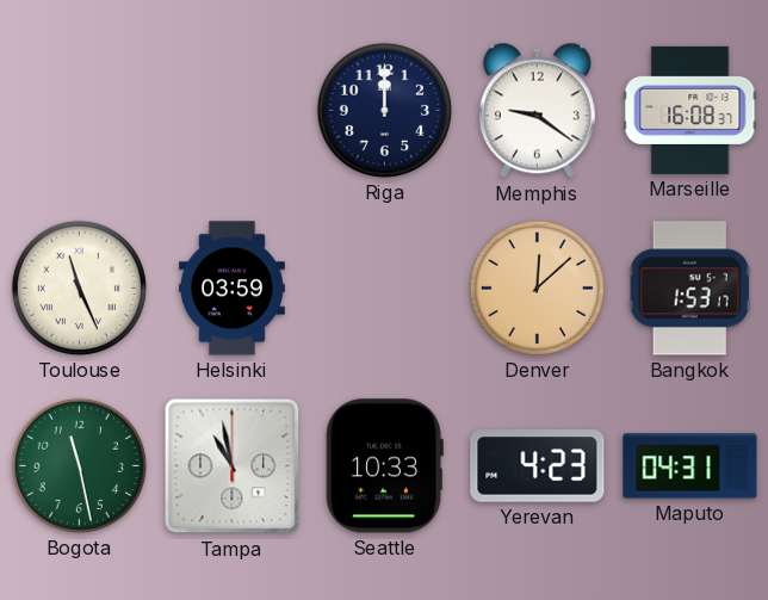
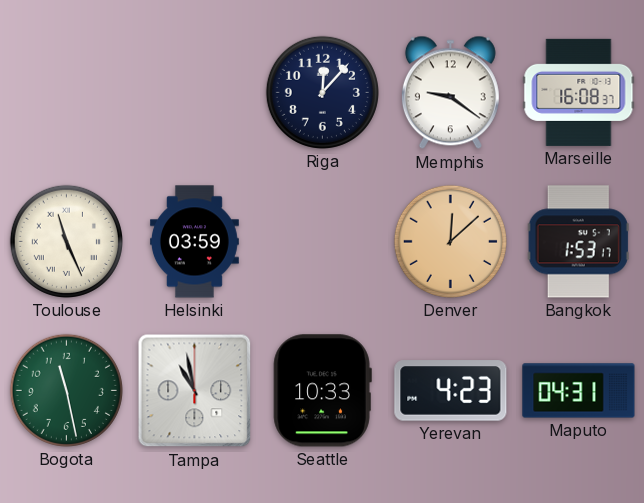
Riga: 12:00 -> 12:07
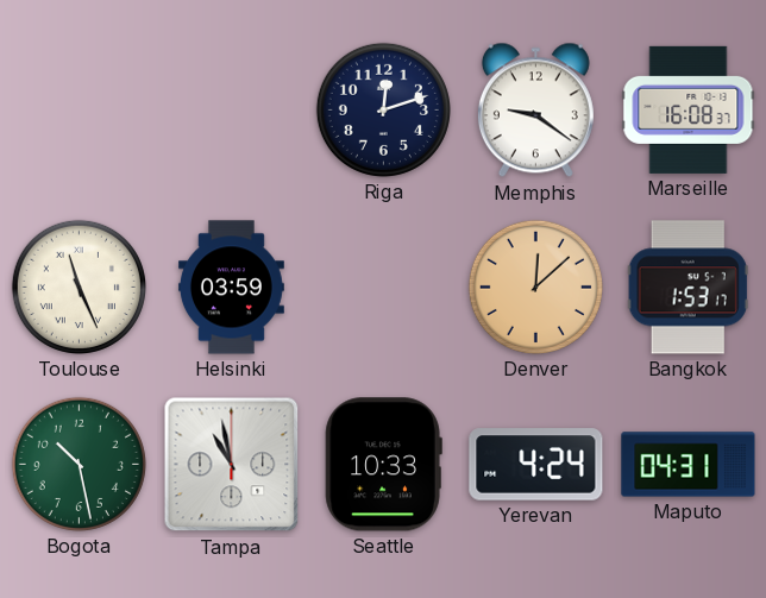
Riga: 12:07 -> 12:12
Bogota: 11:28 -> 10:28
Yerevan: 4:23 -> 4:24
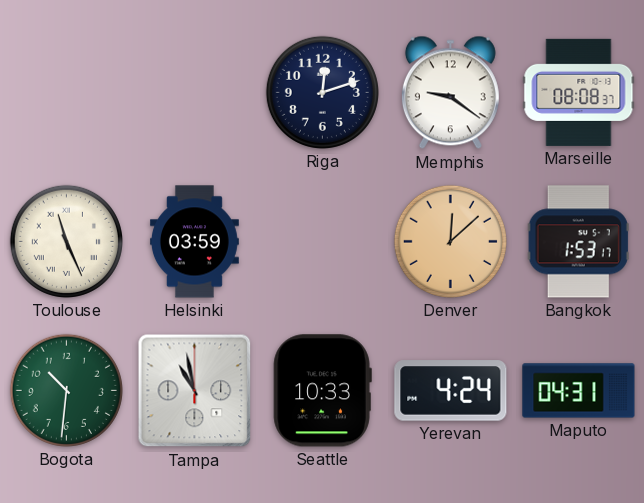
Marseille: 16:08 -> 08:08
Bogota: 10:28 -> 10:31
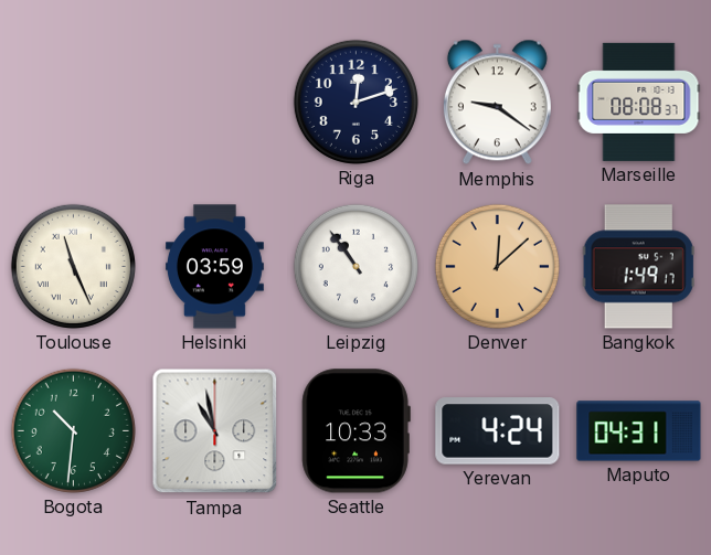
Leipzig: none -> 10:54
Bangkok: 1:53 -> 1:49
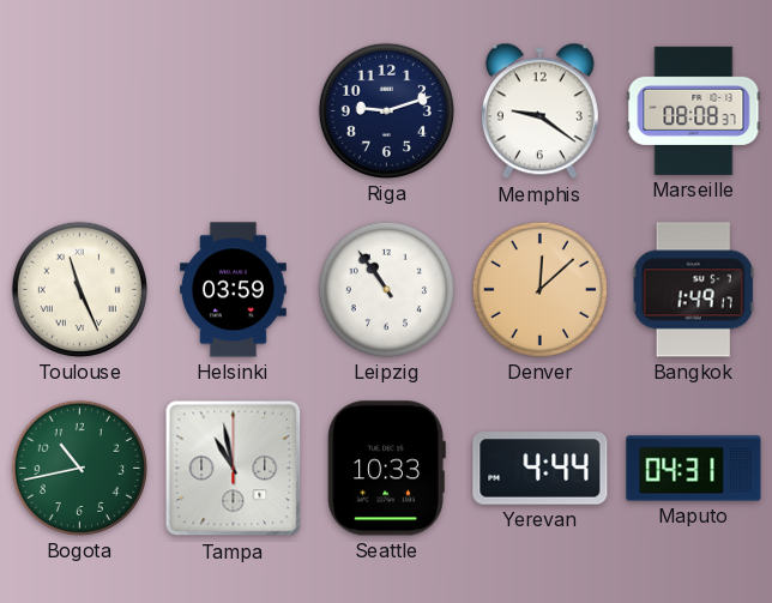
Riga: 12:12 -> 9:12
Bogota: 10:31 -> 10:43
Yerevan: 4:24 -> 4:44
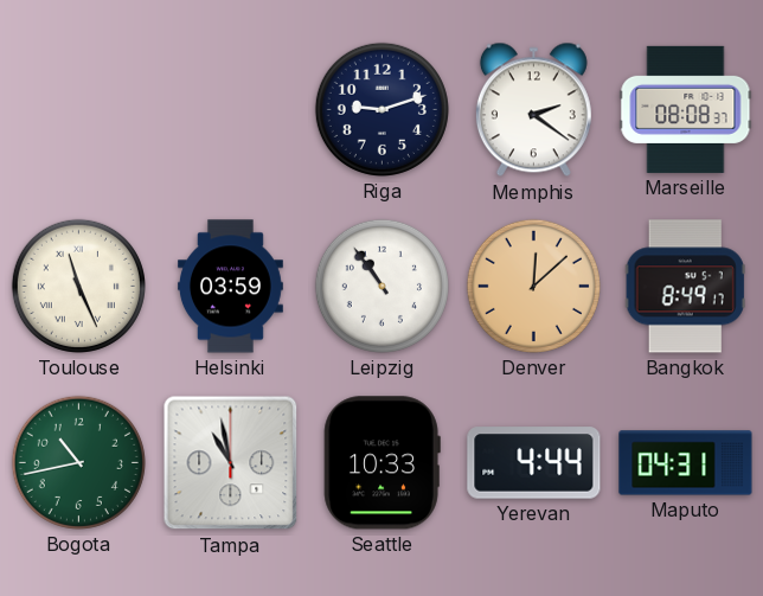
Memphis: 9:21 -> 2:21
Bangkok: 1:49 -> 8:49
